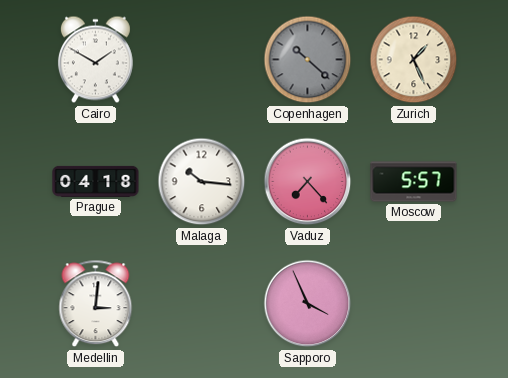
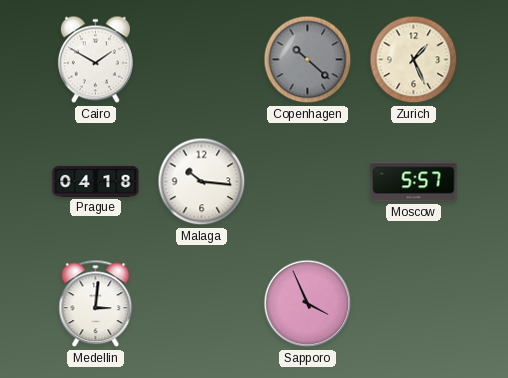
Vaduz: 7:23 -> none
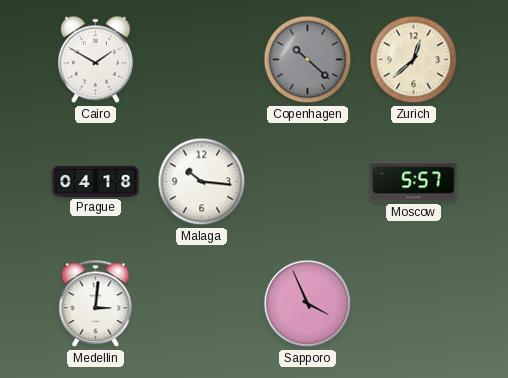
Zurich: 1:26 -> 12:38
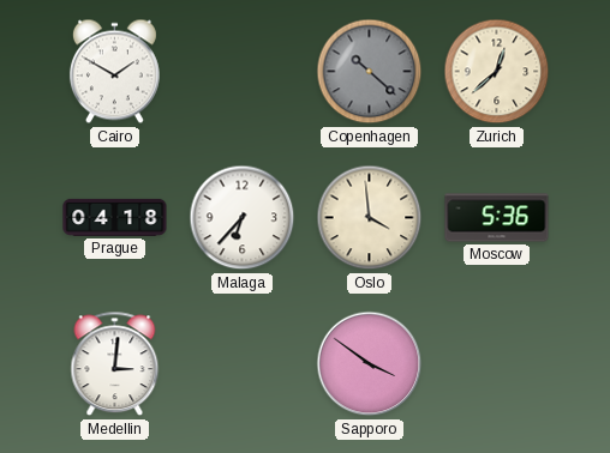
Malaga: 10:16 -> 6:37
Oslo: none -> 3:59
Moscow: 5:57 -> 5:36
Sapporo: 3:56 -> 3:51
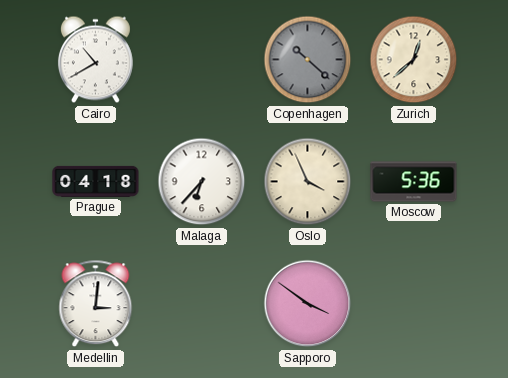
Cairo: 1:50 -> 10:40
Oslo: 3:59 -> 3:56
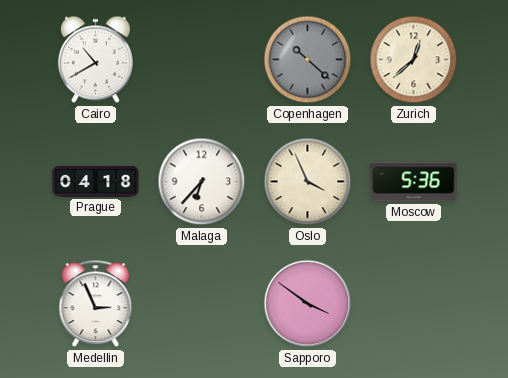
Medellin: 3:01 -> 2:56
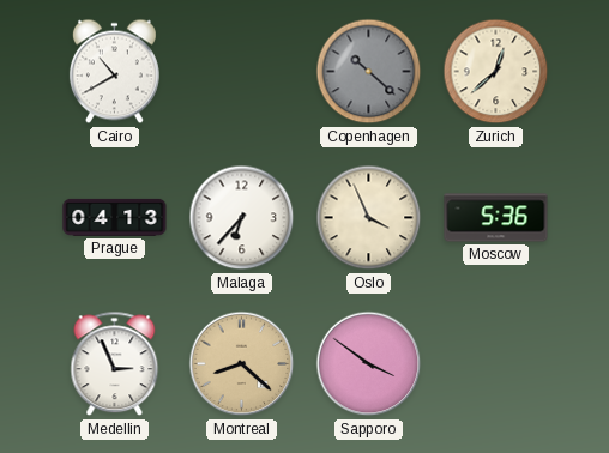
Prague: 04:18 -> 04:13
Montreal: none -> 8:22
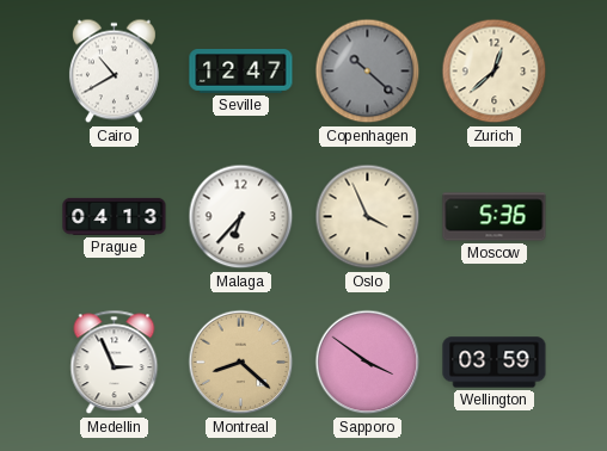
Seville: none -> 12:47
Wellington: none -> 03:59
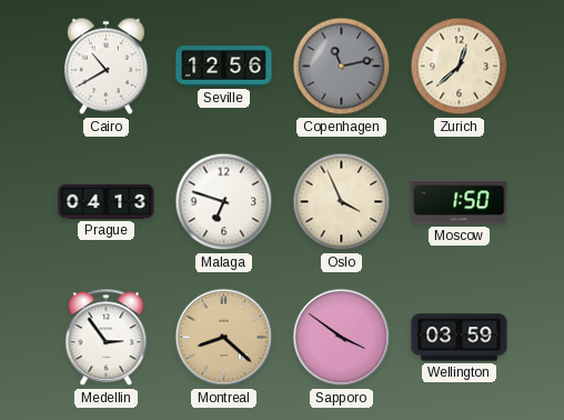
Seville: 12:47 -> 12:56
Copenhagen: 10:22 -> 11:13
Malaga: 6:37 -> 6:48
Moscow: 5:36 -> 1:50
Medellin: 2:56 -> 2:54
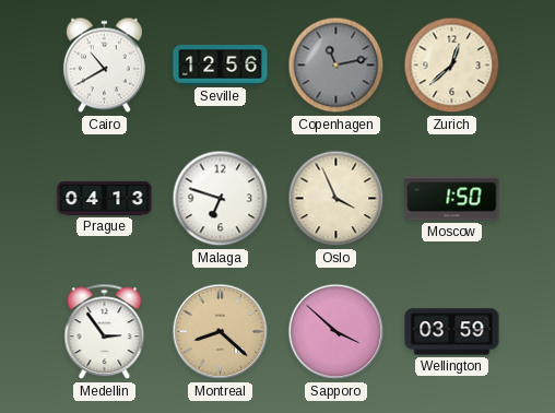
Sapporo: 3:51 -> 3:52
